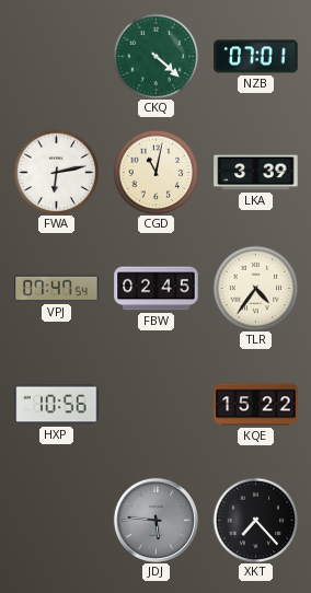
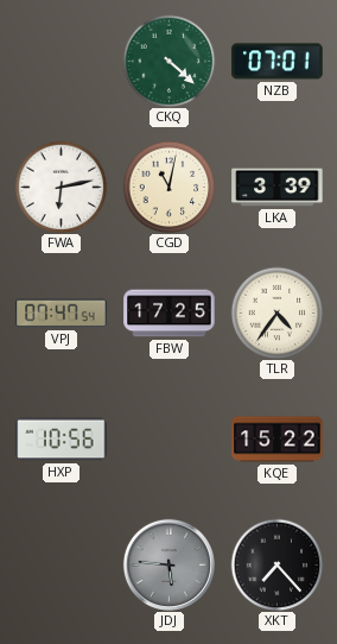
FBW: 02:45 -> 17:25
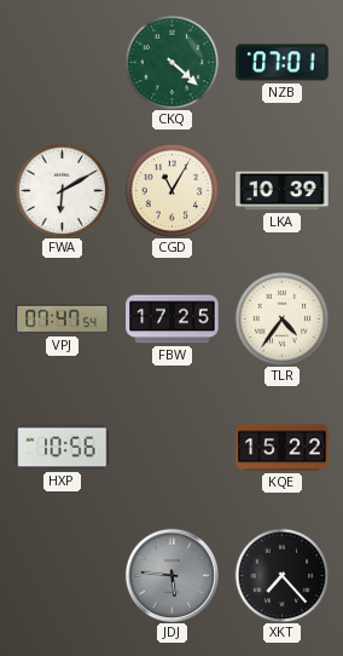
FWA: 6:13 -> 6:10
CGD: 11:02 -> 11:05
LKA: 3:39 -> 10:39
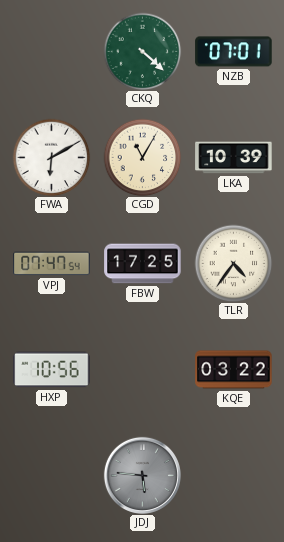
KQE: 15:22 -> 03:22
XKT: 7:23 -> none
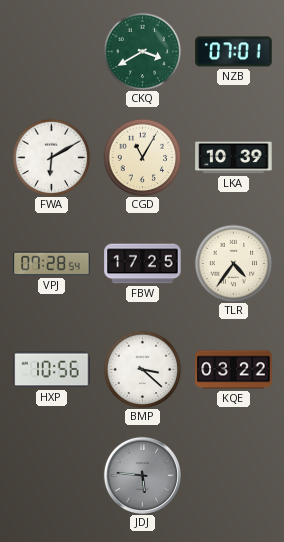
CKQ: 4:22 -> 3:40
VPJ: 07:47 -> 07:28
BMP: none -> 3:22
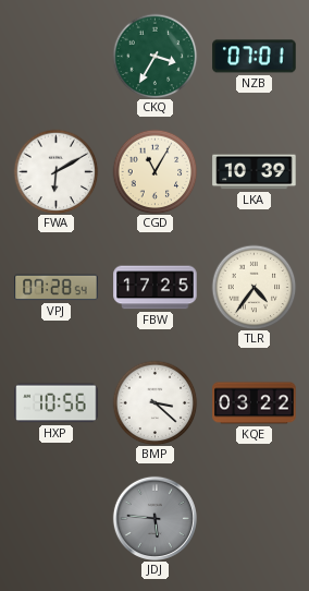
CKQ: 3:40 -> 3:35
